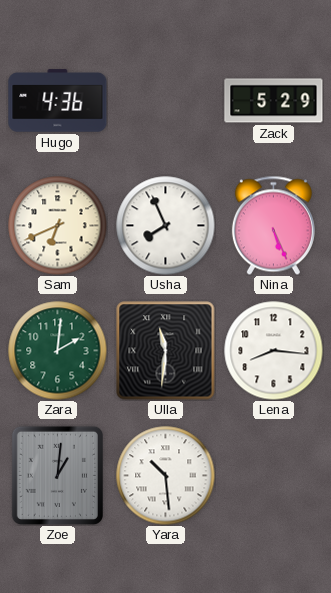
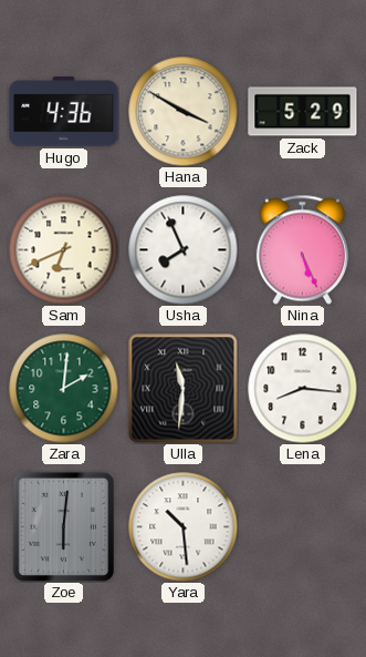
Hana: none -> 3:50
Zoe: 1:01 -> 6:01
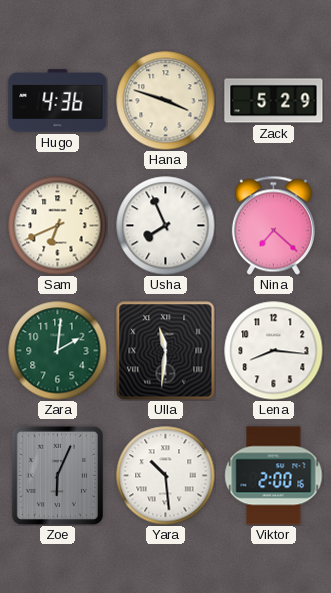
Hana: 3:50 -> 3:48
Nina: 5:26 -> 7:22
Zoe: 6:01 -> 6:04
Viktor: none -> 2:00
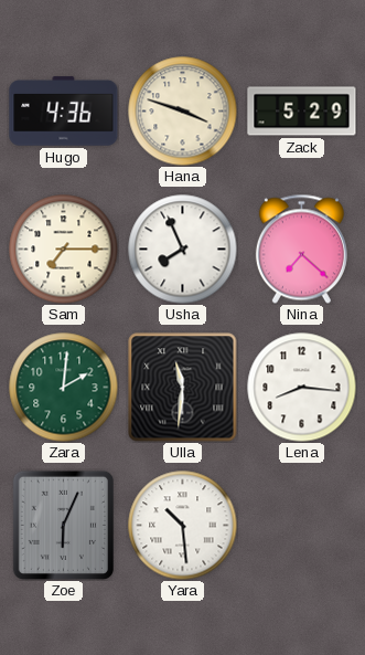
Sam: 6:41 -> 7:15
Viktor: 2:00 -> none
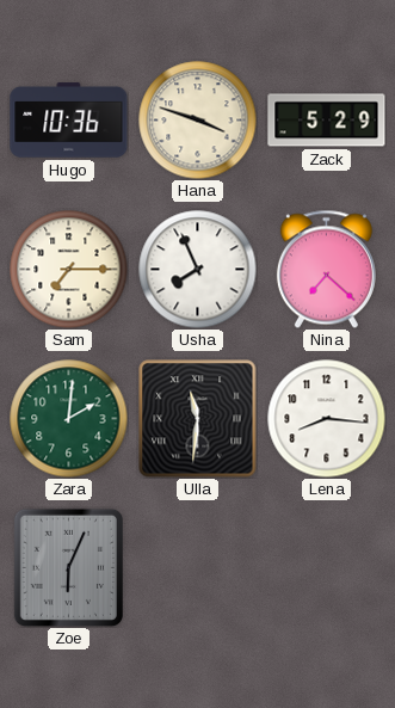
Hugo: 4:36 -> 10:36
Yara: 10:29 -> none
